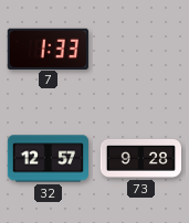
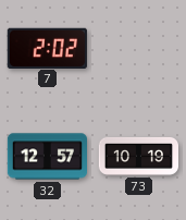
7: 1:33 -> 2:02
73: 9:28 -> 10:19
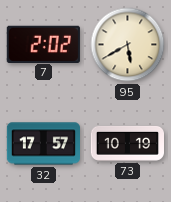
95: none -> 5:40
32: 12:57 -> 17:57
